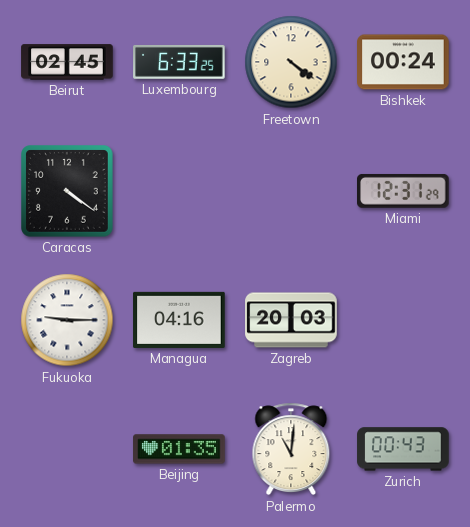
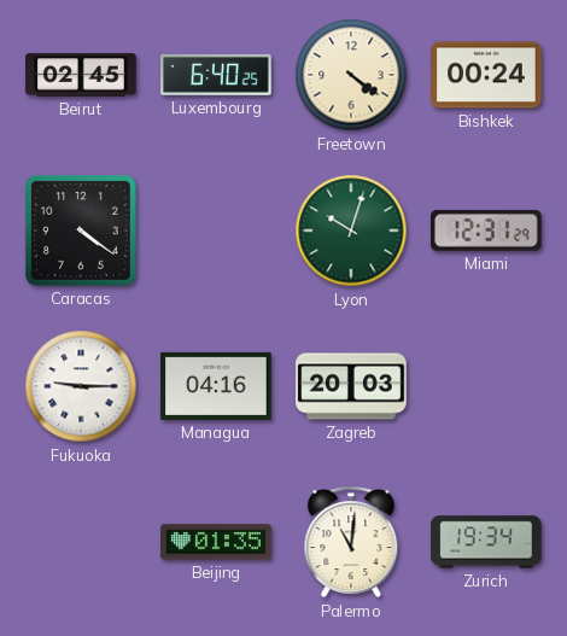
Luxembourg: 6:33 -> 6:40
Lyon: none -> 10:03
Zurich: 00:43 -> 19:34
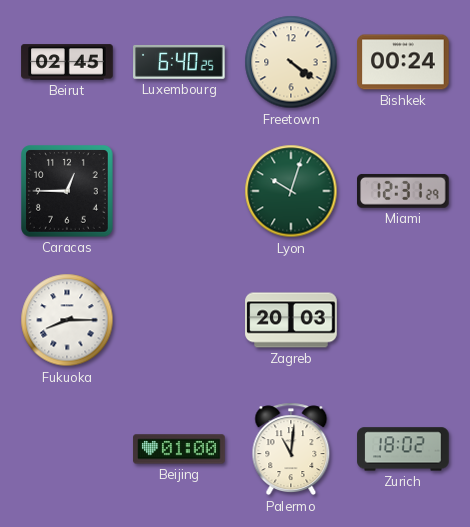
Caracas: 4:21 -> 12:45
Fukuoka: 9:15 -> 8:15
Managua: 04:16 -> none
Beijing: 01:35 -> 01:00
Zurich: 19:34 -> 18:02
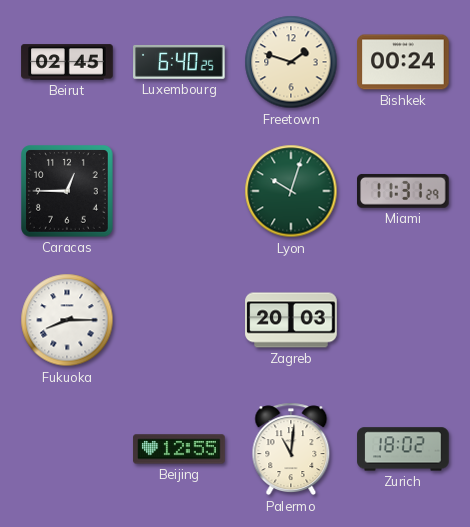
Freetown: 4:21 -> 1:48
Miami: 12:31 -> 11:31
Beijing: 01:00 -> 12:55
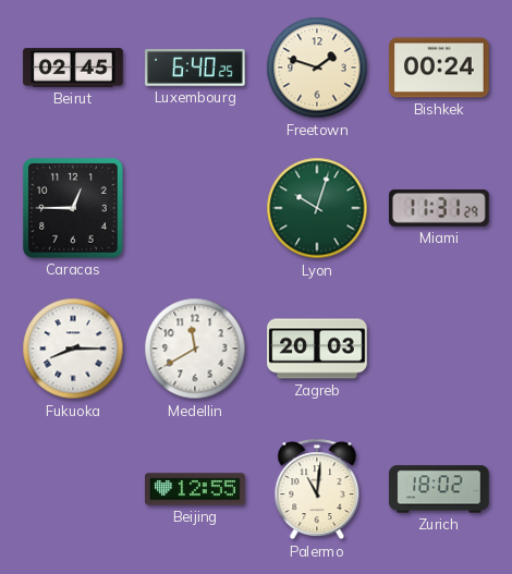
Medellin: none -> 11:40
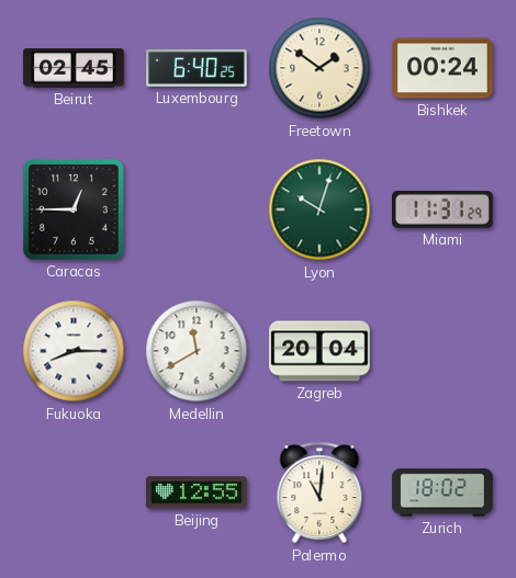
Freetown: 1:48 -> 1:51
Zagreb: 20:03 -> 20:04
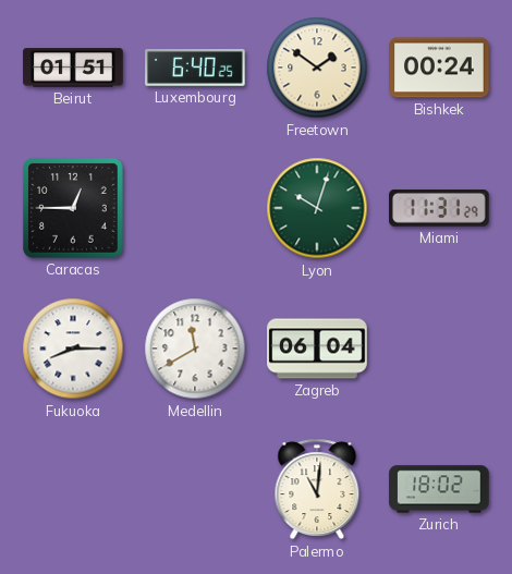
Beirut: 02:45 -> 01:51
Zagreb: 20:04 -> 06:04
Beijing: 12:55 -> none
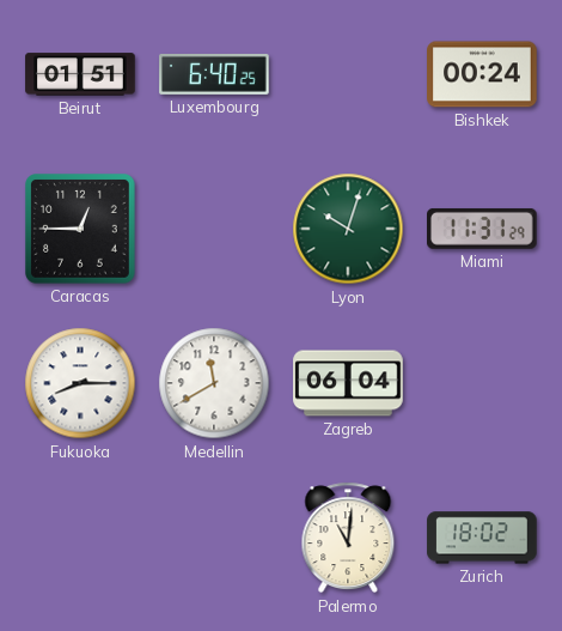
Freetown: 1:51 -> none
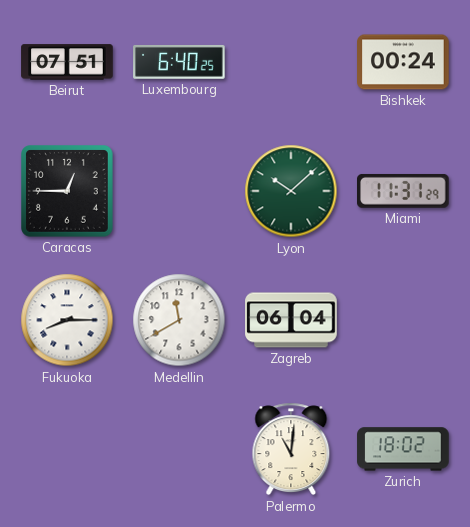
Beirut: 01:51 -> 07:51
Lyon: 10:03 -> 10:08
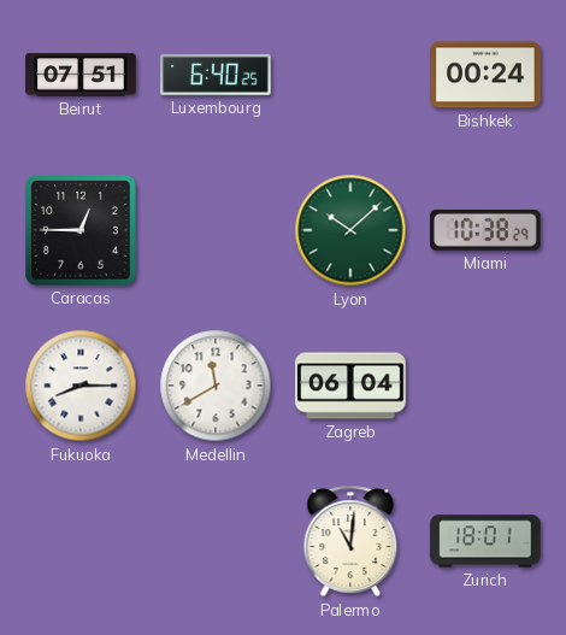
Miami: 11:31 -> 10:38
Zurich: 18:02 -> 18:01
